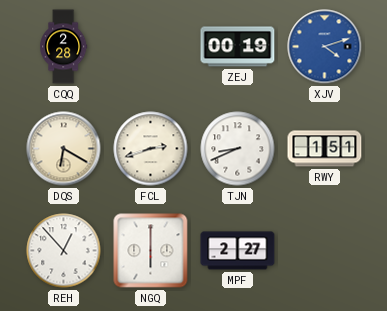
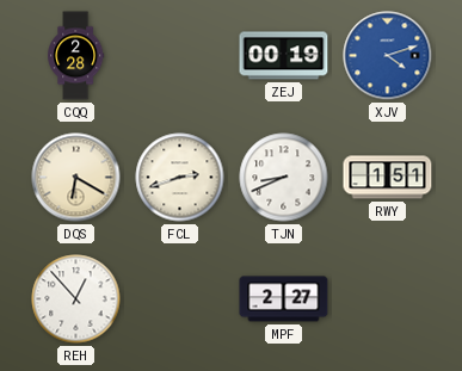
NGQ: 6:00 -> none
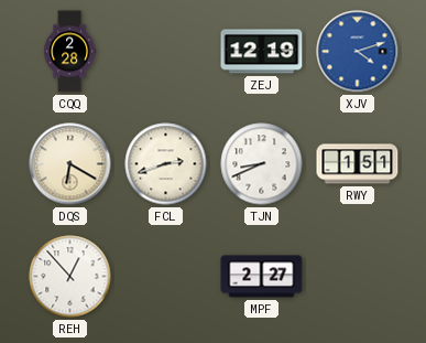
ZEJ: 00:19 -> 12:19
